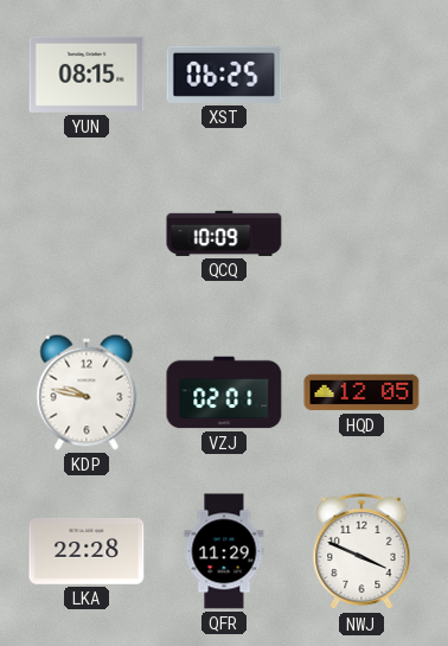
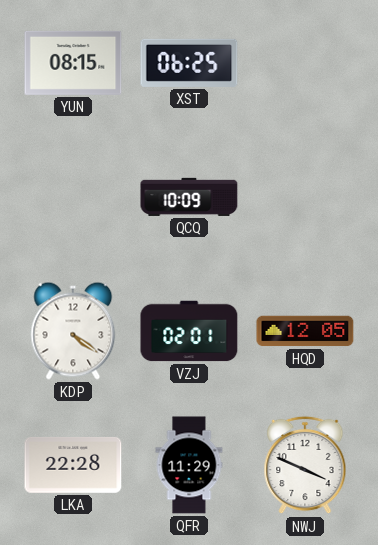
KDP: 9:47 -> 4:21
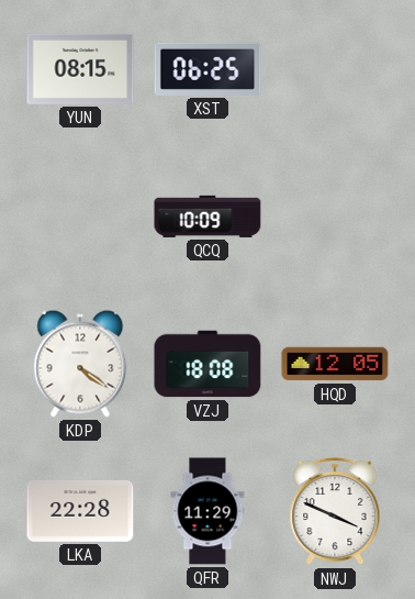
VZJ: 02:01 -> 18:08
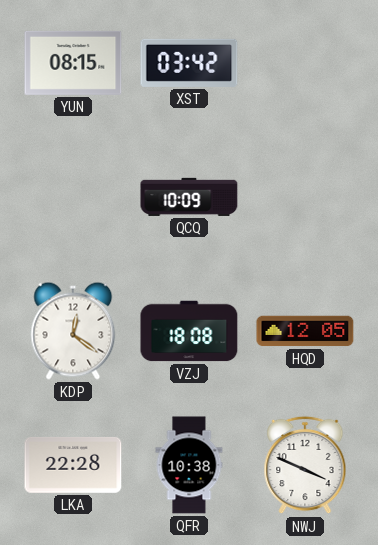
XST: 06:25 -> 03:42
KDP: 4:21 -> 12:21
QFR: 11:29 -> 10:38
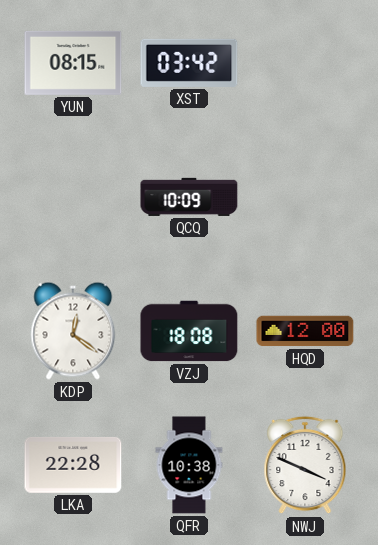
HQD: 12:05 -> 12:00
